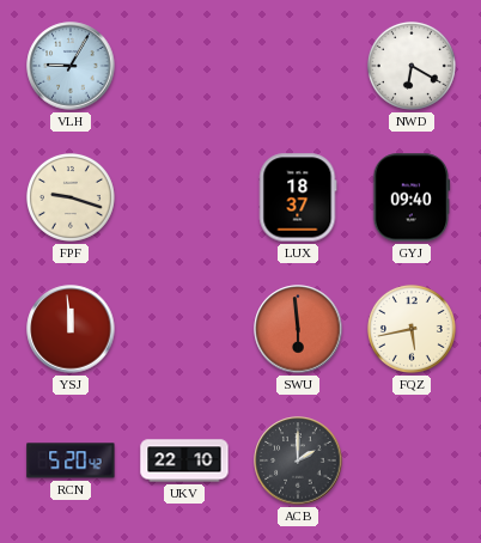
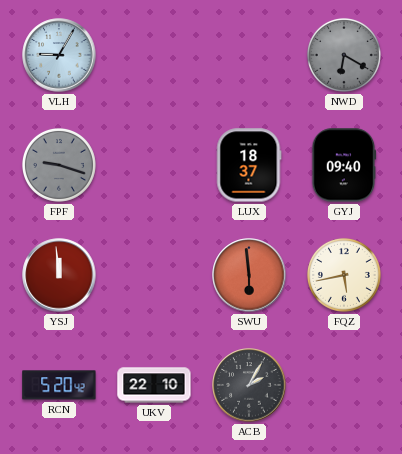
NWD dial: white -> grey
FPF dial: cream -> grey
ACB: 2:00 -> 2:05
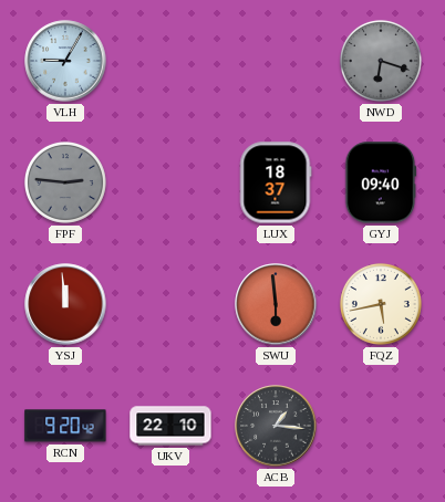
NWD: 6:20 -> 6:18
FPF: 9:18 -> 2:46
RCN: 5:20 -> 9:20
ACB: 2:05 -> 1:16
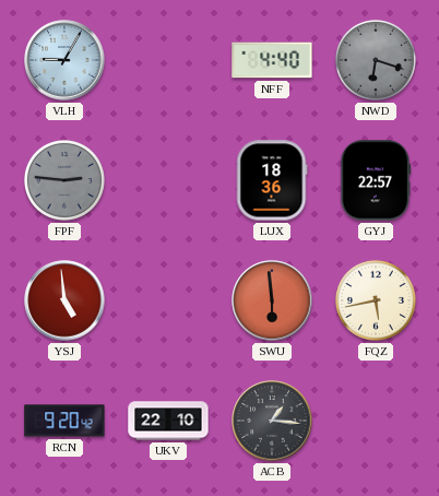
NFF: none -> 4:40
LUX: 18:37 -> 18:36
GYJ: 09:40 -> 22:57
YSJ: 11:59 -> 4:59
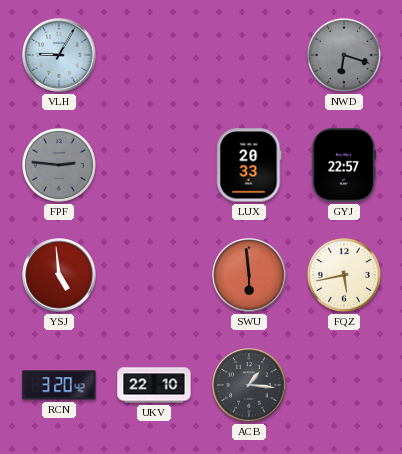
NFF: 4:40 -> none
LUX: 18:36 -> 20:33
RCN: 9:20 -> 3:20
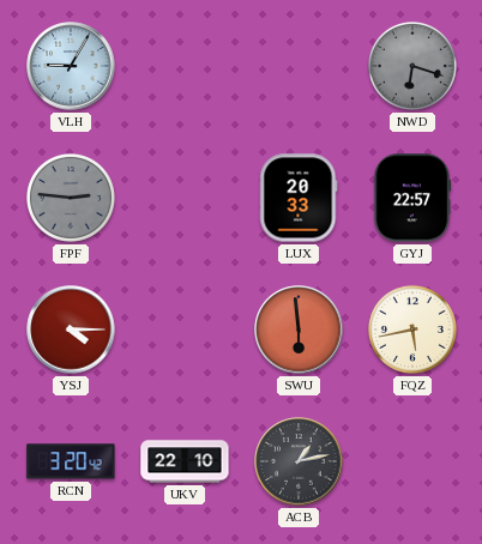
YSJ: 4:59 -> 4:15
ACB: 1:16 -> 1:13
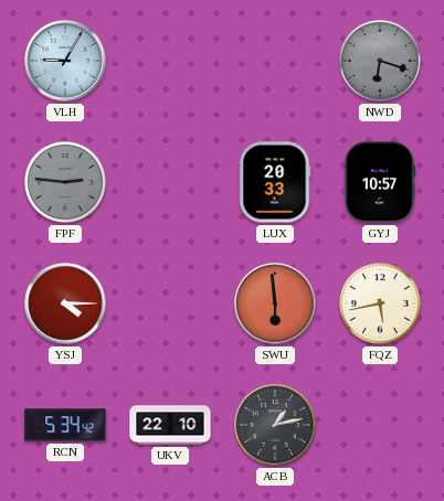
GYJ: 22:57 -> 10:57
RCN: 3:20 -> 5:34
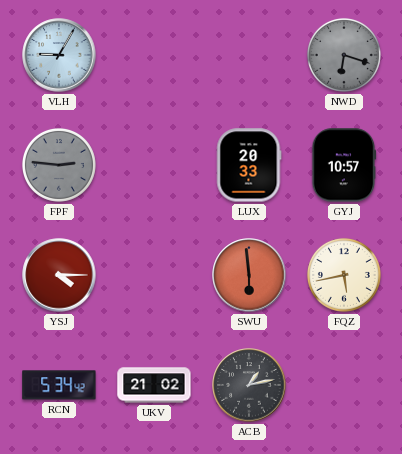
UKV: 22:10 -> 21:02
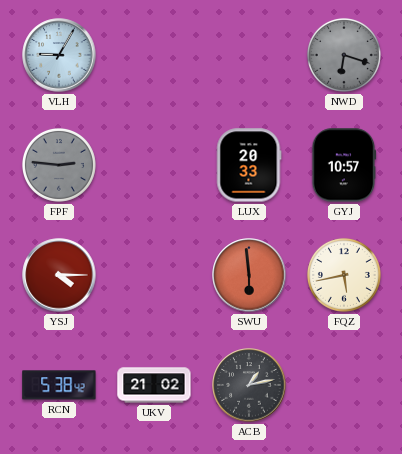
RCN: 5:34 -> 5:38
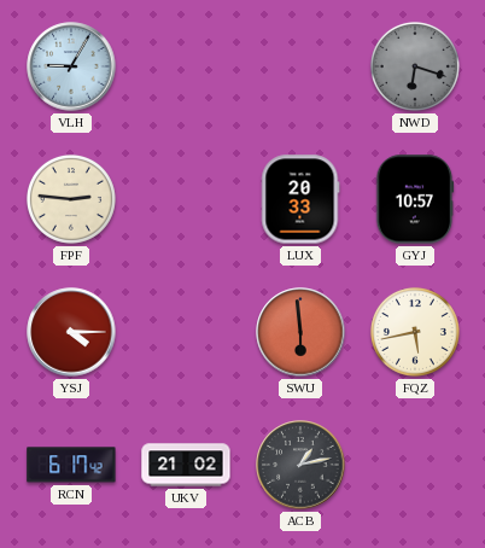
FPF dial: grey -> cream
RCN: 5:38 -> 6:17
